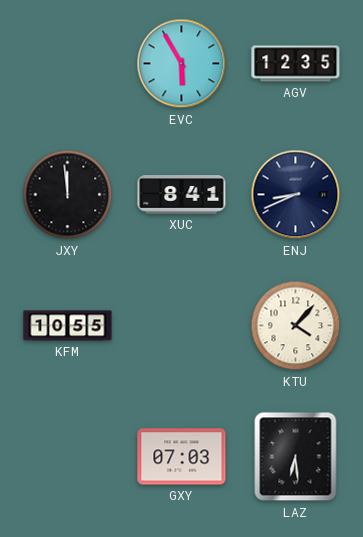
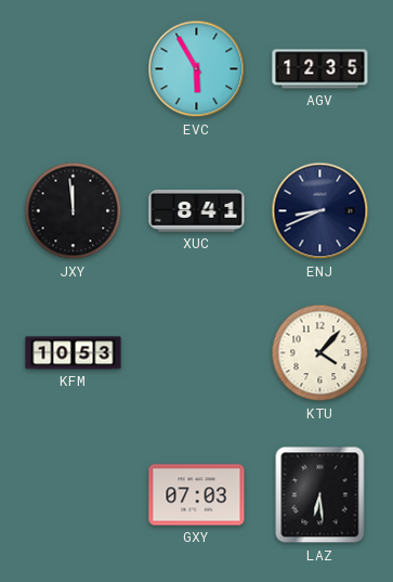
KFM: 10:55 -> 10:53
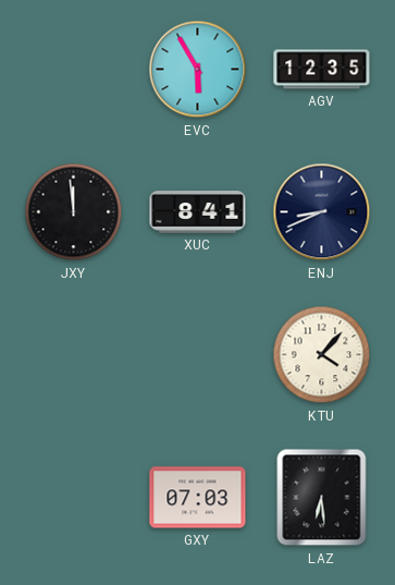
KFM: 10:53 -> none
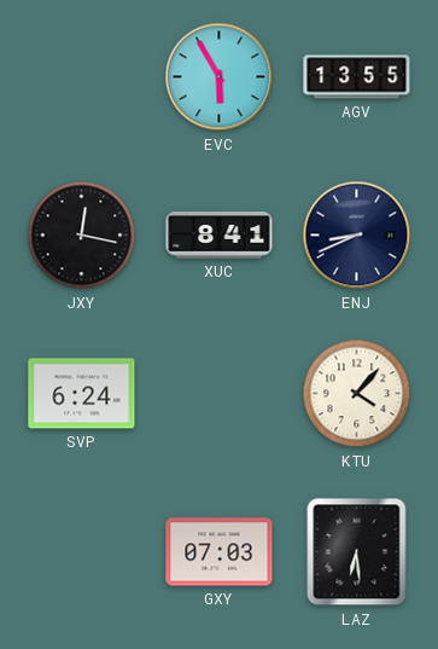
AGV: 12:35 -> 13:55
JXY: 11:59 -> 12:17
SVP: none -> 6:24
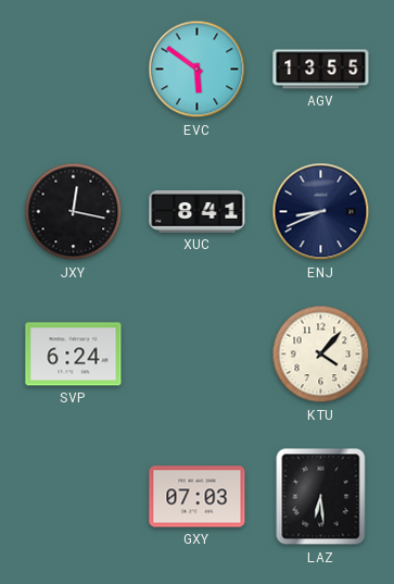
EVC: 5:55 -> 5:51
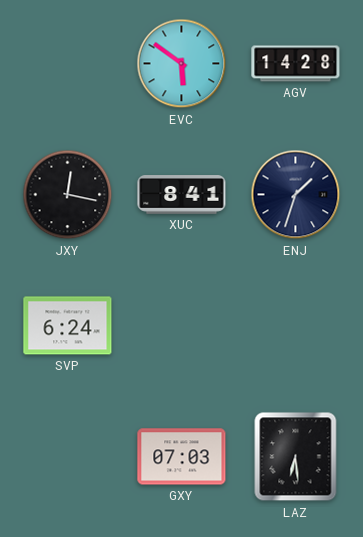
AGV: 13:55 -> 14:28
ENJ: 8:41 -> 1:33
KTU: 4:07 -> none
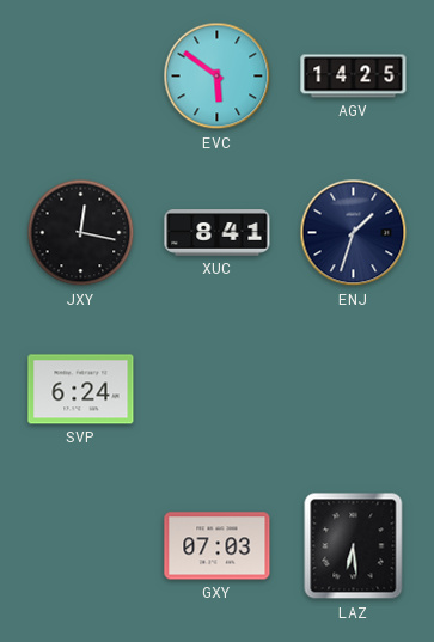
AGV: 14:28 -> 14:25
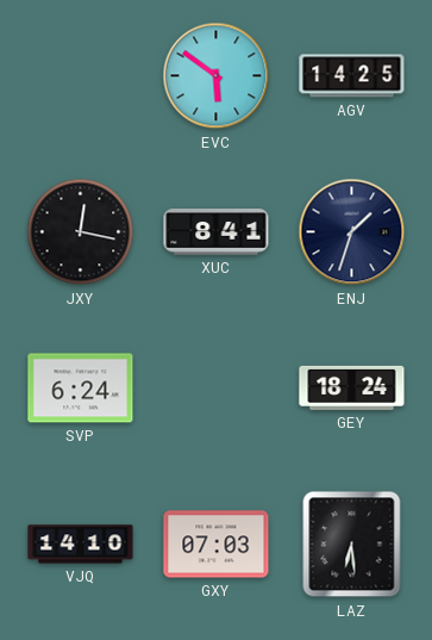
GEY: none -> 18:24
VJQ: none -> 14:10
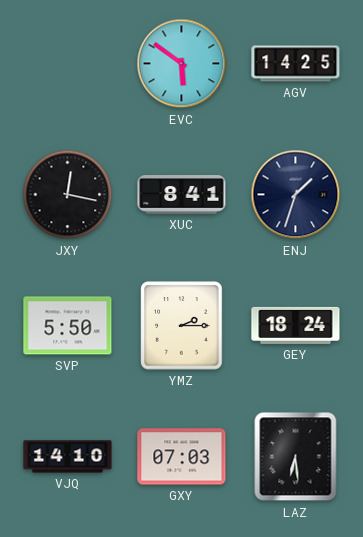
SVP: 6:24 -> 5:50
YMZ: none -> 2:15
